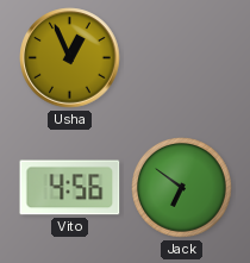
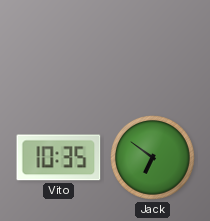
Usha: 12:56 -> none
Vito: 4:56 -> 10:35
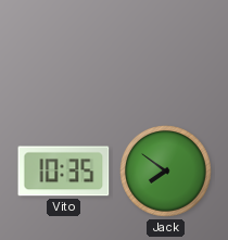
Jack: 6:51 -> 7:51
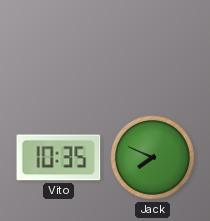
Jack: 7:51 -> 7:49
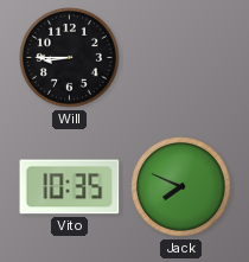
Will: none -> 8:45
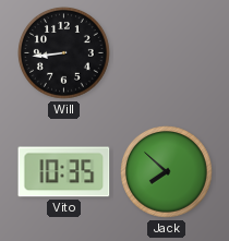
Will: 8:45 -> 8:44
Jack: 7:49 -> 7:52
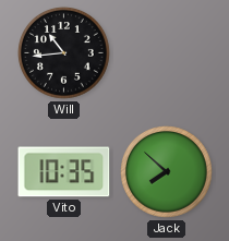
Will: 8:44 -> 10:44
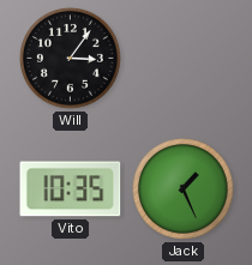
Will: 10:44 -> 3:06
Jack: 7:52 -> 1:26
